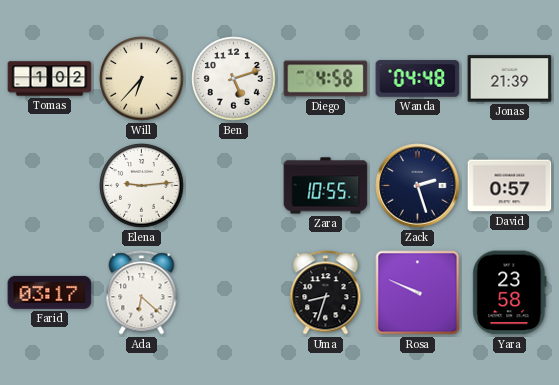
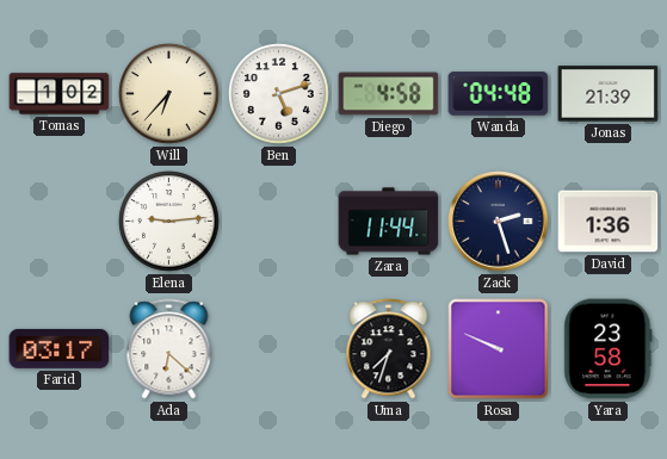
Zara: 10:55 -> 11:44
David: 0:57 -> 1:36
Uma: 8:33 -> 7:33
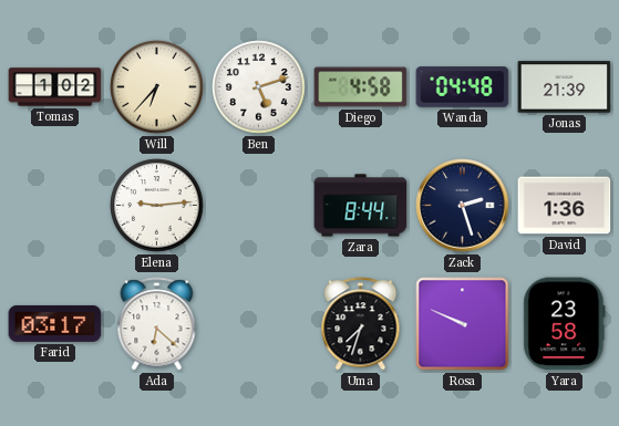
Zara: 11:44 -> 8:44
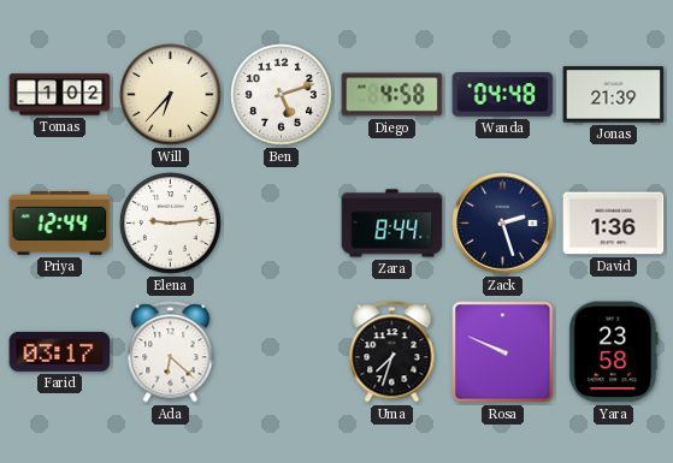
Priya: none -> 12:44
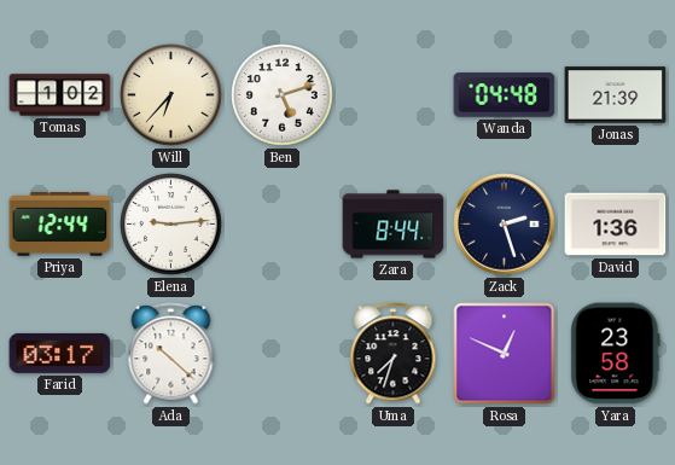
Diego: 4:58 -> none
Ada: 6:22 -> 10:22
Rosa: 9:49 -> 12:49
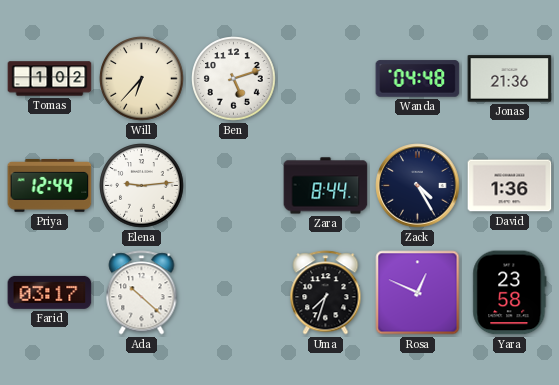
Jonas: 21:39 -> 21:36
Zack: 2:27 -> 4:25
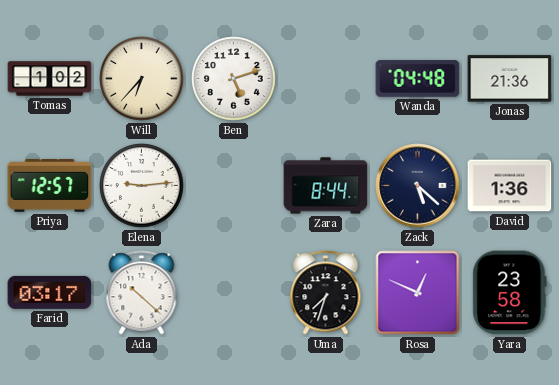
Priya: 12:44 -> 12:57
Zack: 4:25 -> 5:22
